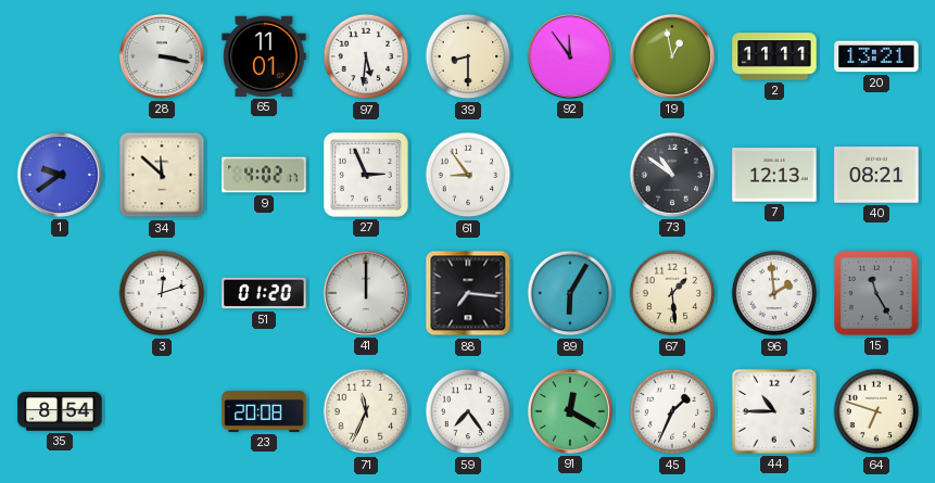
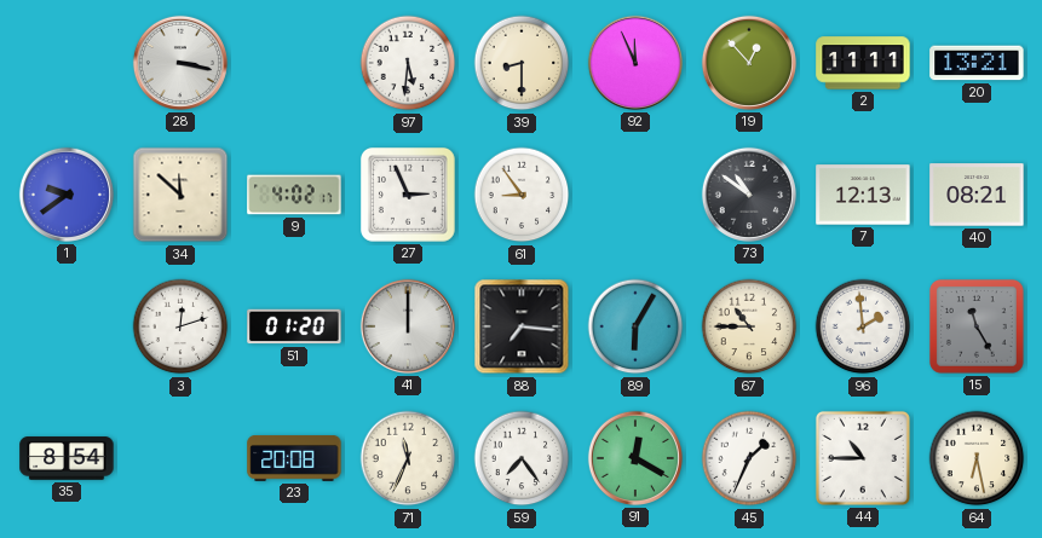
65: 11:01 -> none
92: 11:54 -> 11:56
19: 12:58 -> 12:53
67: 1:29 -> 10:45
64: 6:48 -> 6:28
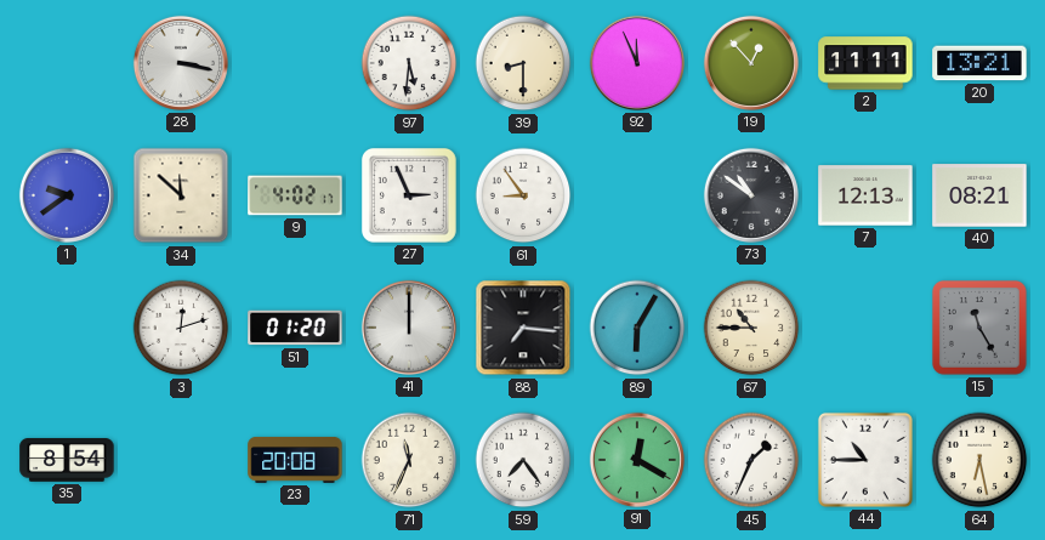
96: 1:59 -> none
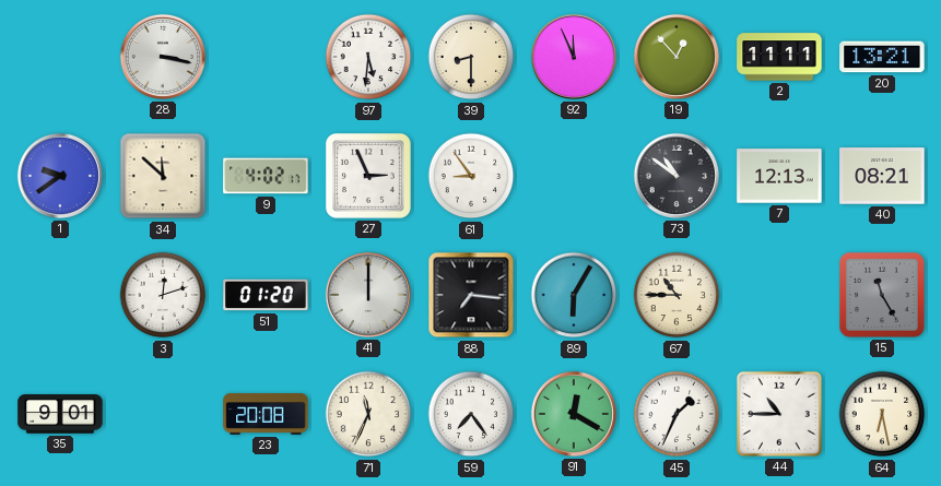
35: 8:54 -> 9:01
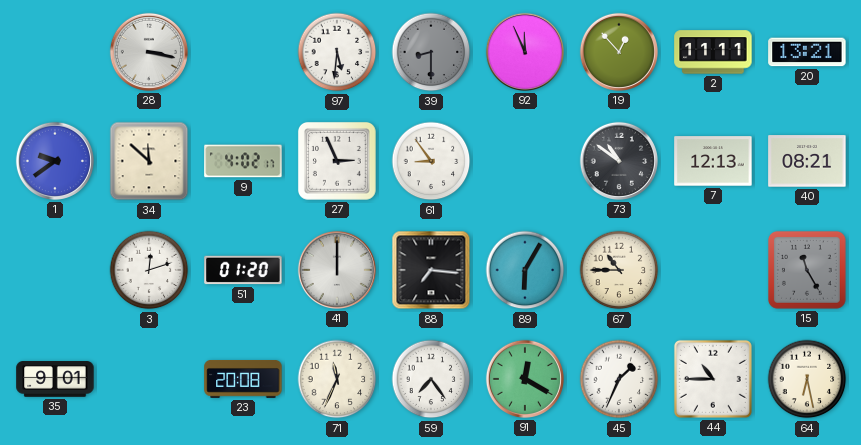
39 dial: cream -> grey
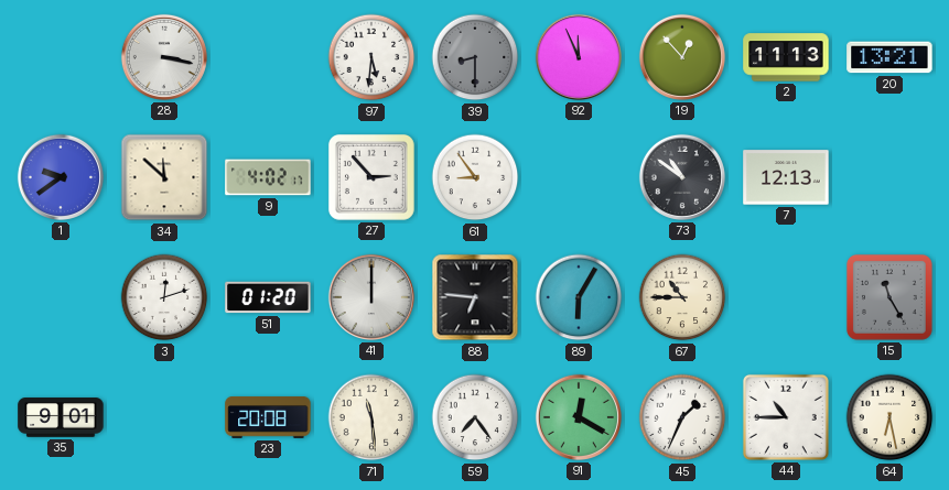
2: 11:11 -> 11:13
27: 2:56 -> 2:53
40: 08:21 -> none
88: 7:16 -> 6:46
71: 11:34 -> 11:29
